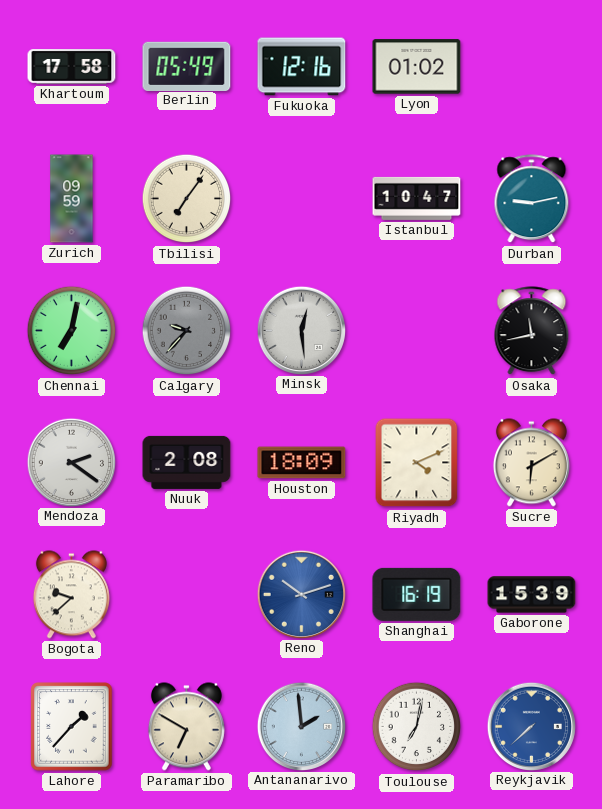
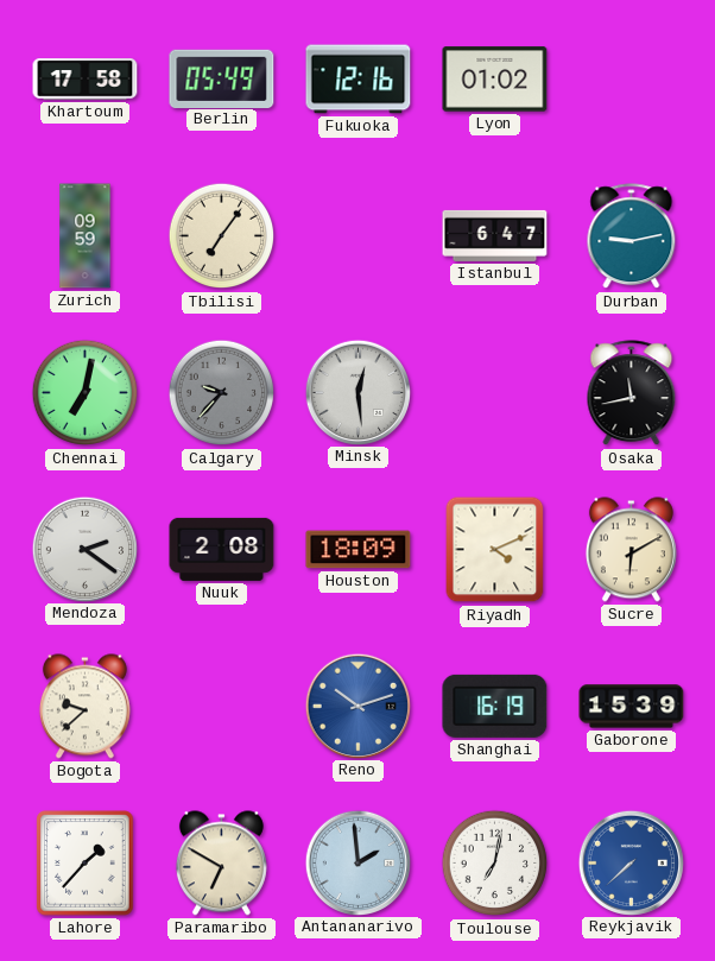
Istanbul: 10:47 -> 6:47
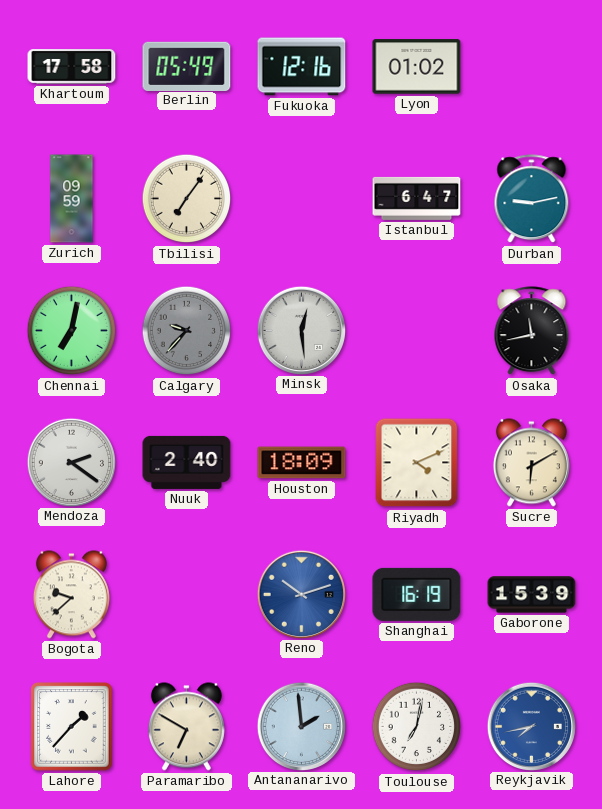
Nuuk: 2:08 -> 2:40
Reykjavik: 7:38 -> 7:43
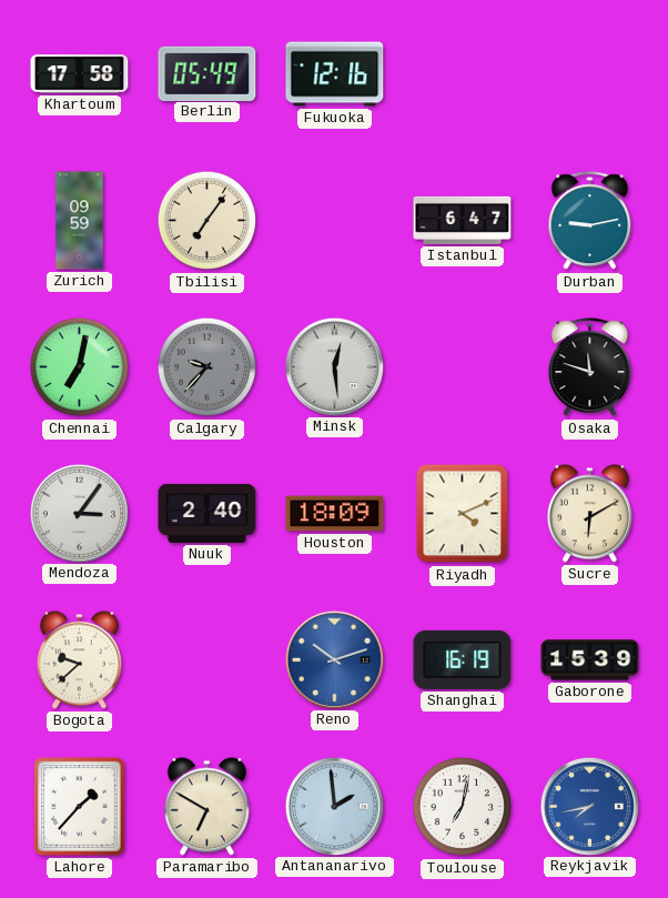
Lyon: 01:02 -> none
Osaka: 11:43 -> 11:48
Mendoza: 2:21 -> 3:06
